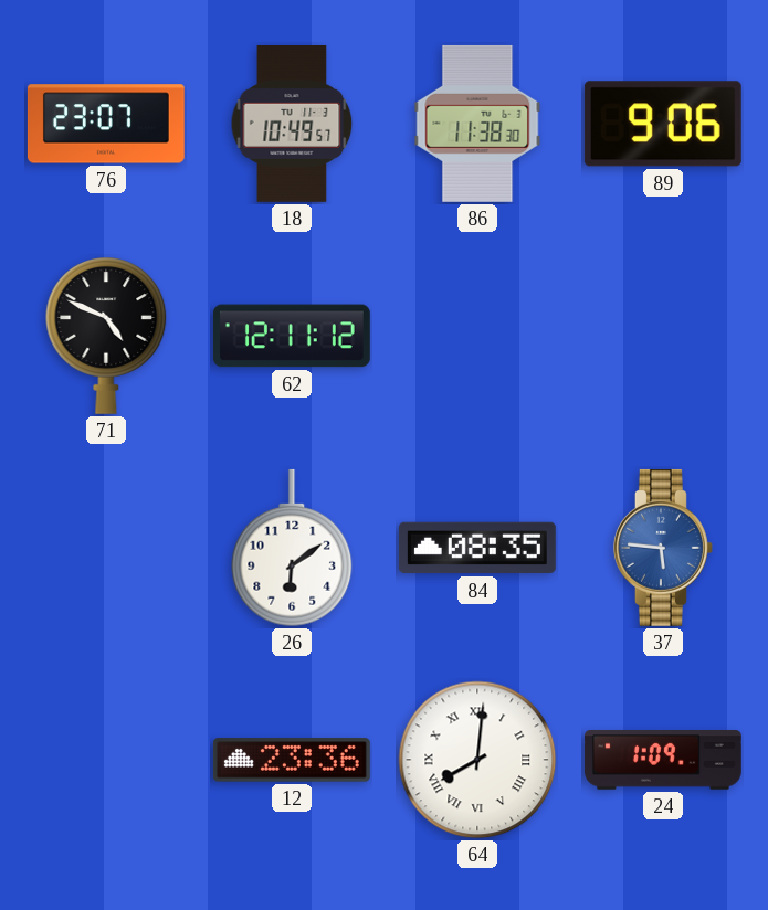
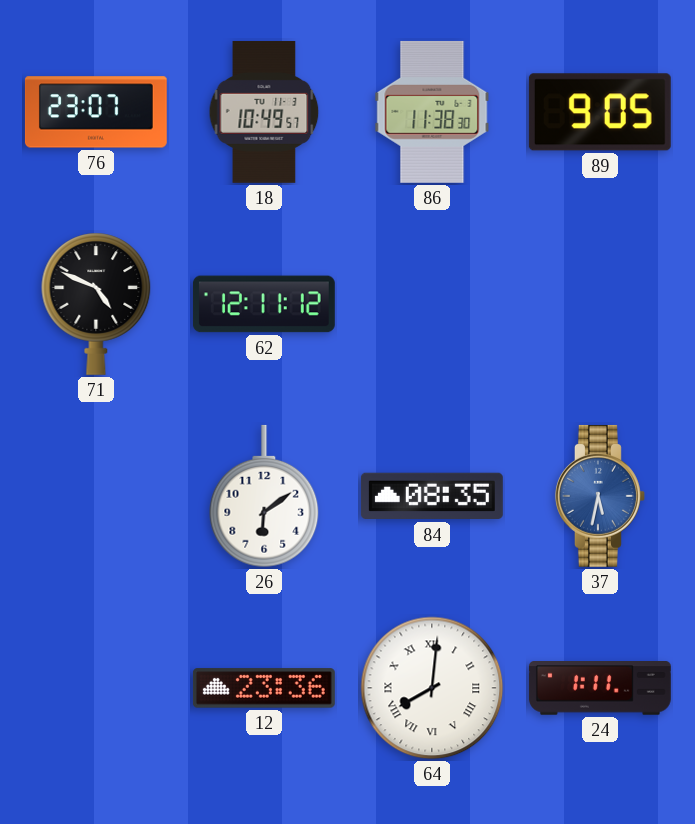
89: 9:06 -> 9:05
37: 5:46 -> 5:32
24: 1:09 -> 1:11
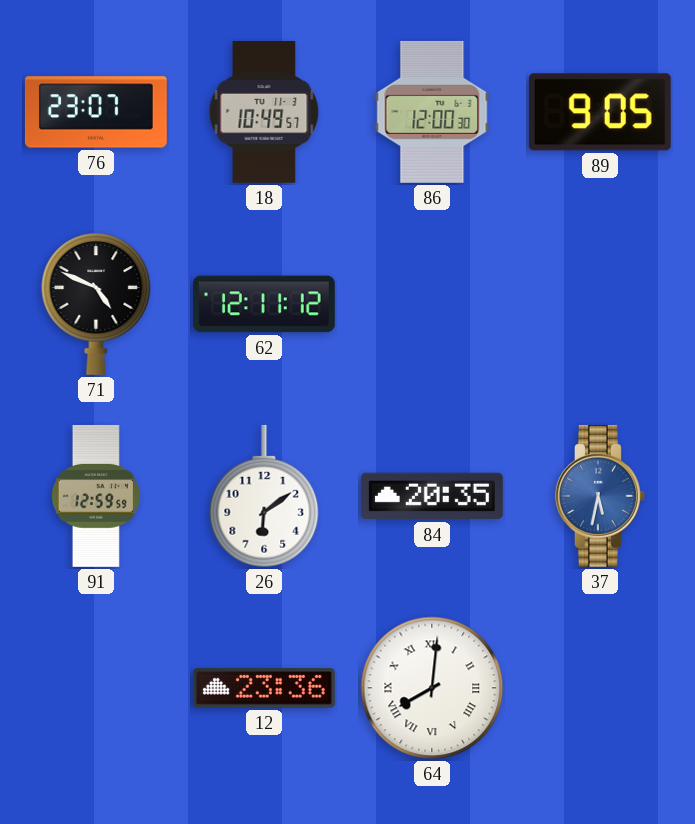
86: 11:38 -> 12:00
91: none -> 12:59
84: 08:35 -> 20:35
24: 1:11 -> none
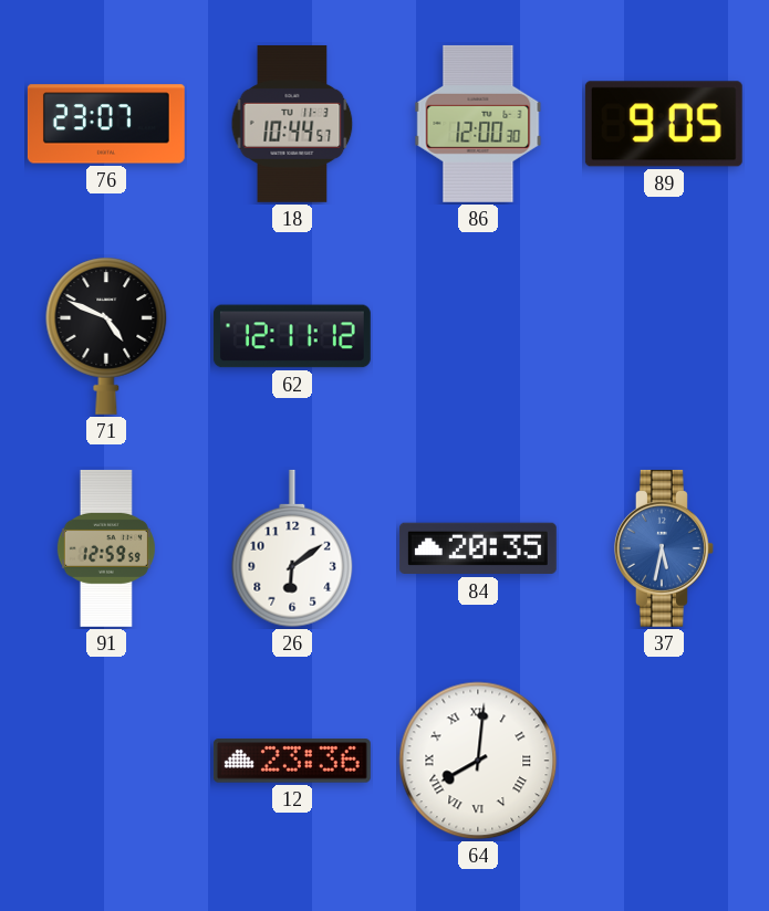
18: 10:49 -> 10:44
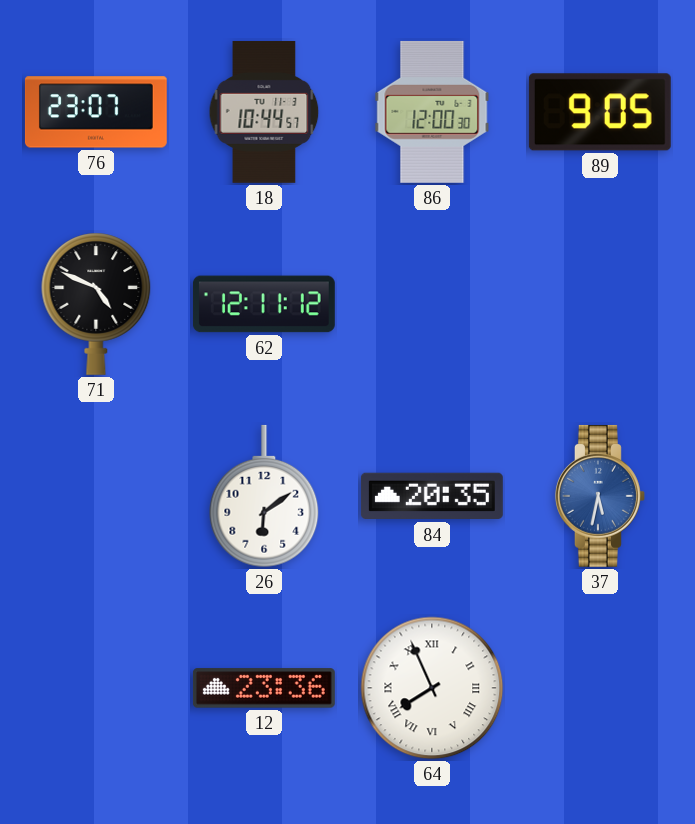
91: 12:59 -> none
64: 8:01 -> 7:56
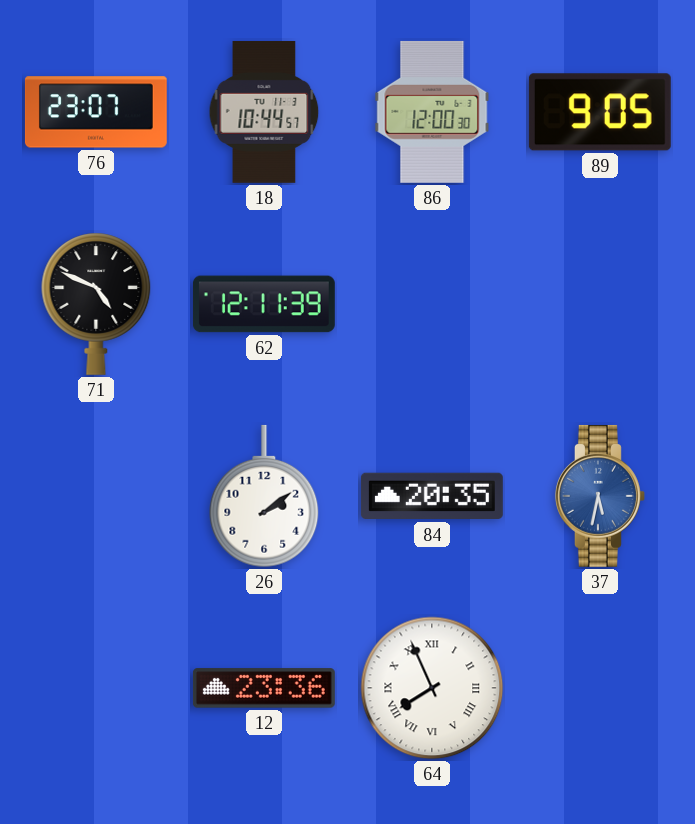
62: 12:11:12 -> 12:11:39
26: 6:09 -> 2:09
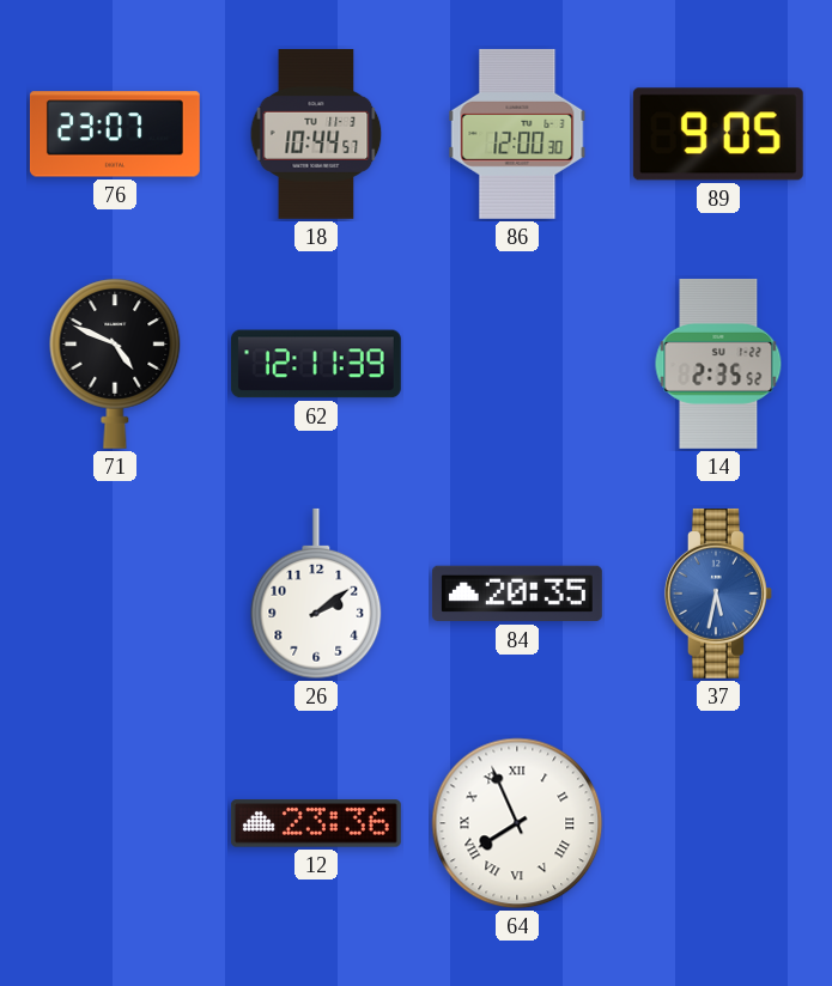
14: none -> 2:35
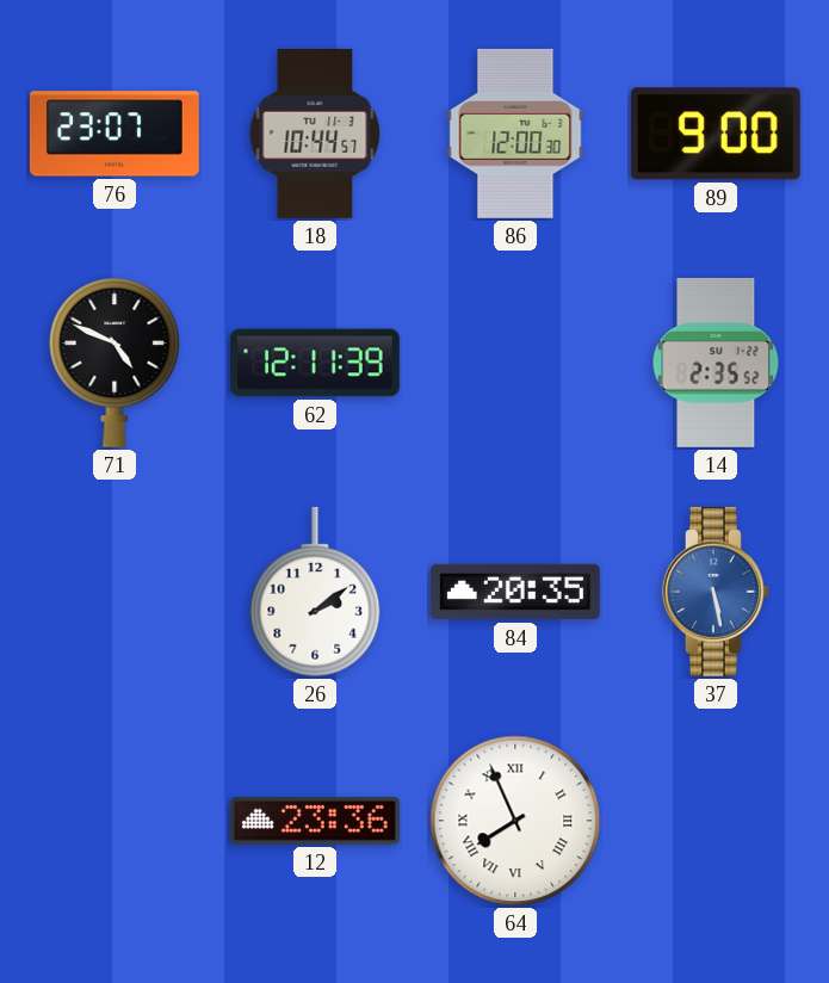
89: 9:05 -> 9:00
37: 5:32 -> 5:28
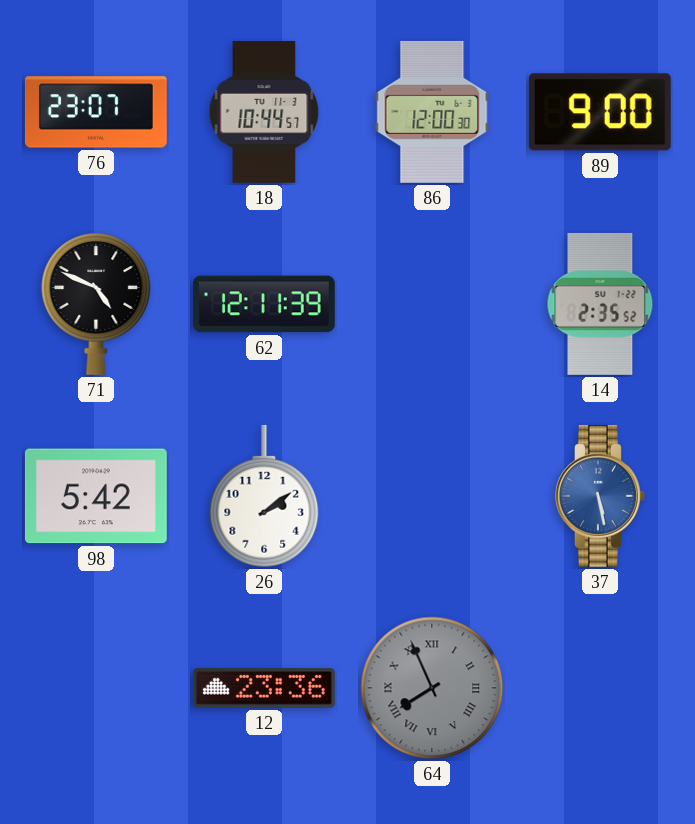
98: none -> 5:42
84: 20:35 -> none
64 dial: white -> grey
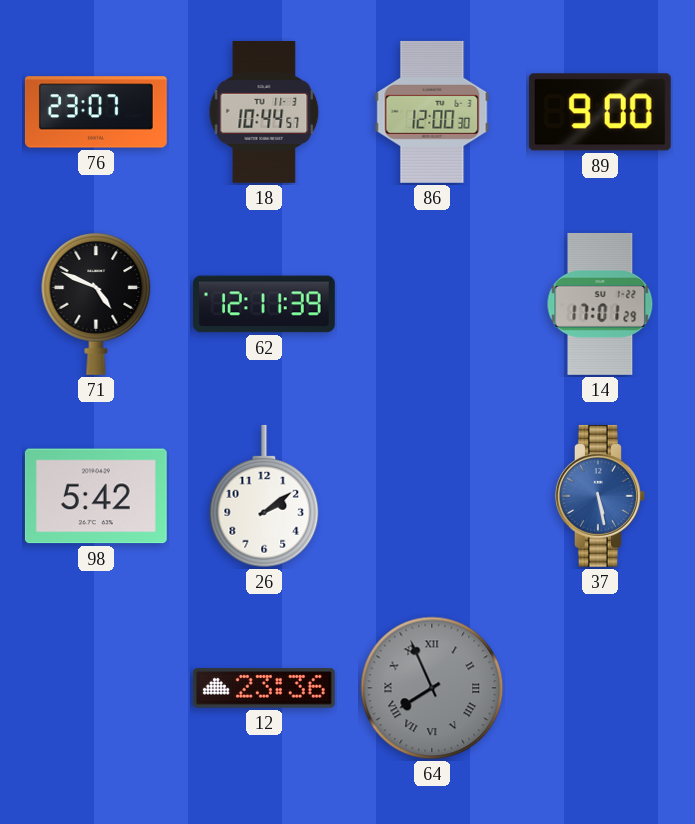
14: 2:35 -> 17:01
